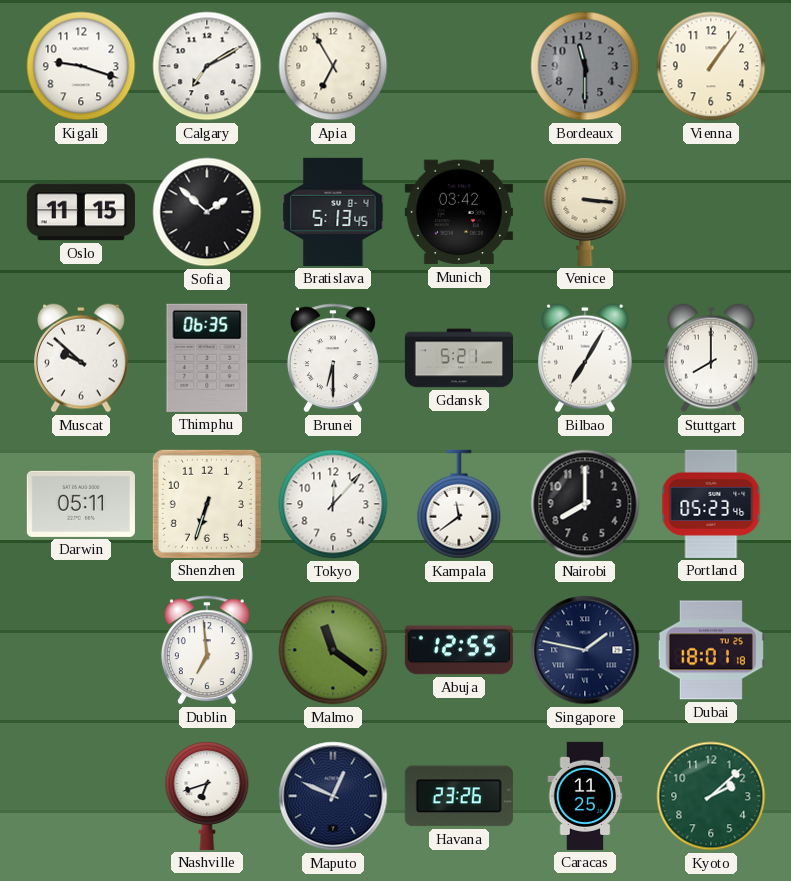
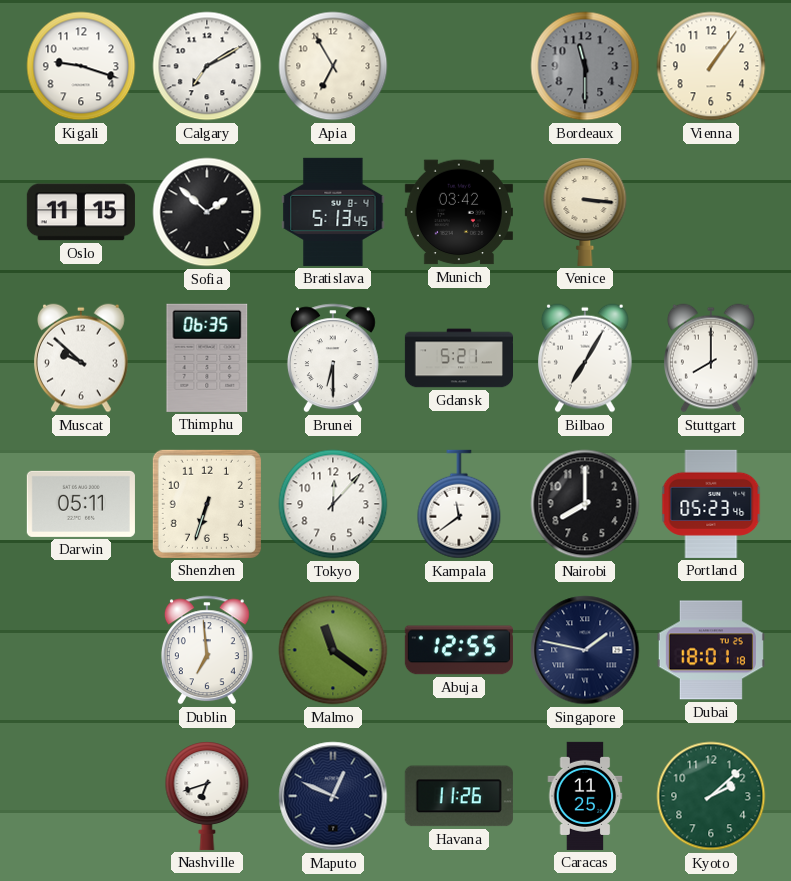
Havana: 23:26 -> 11:26
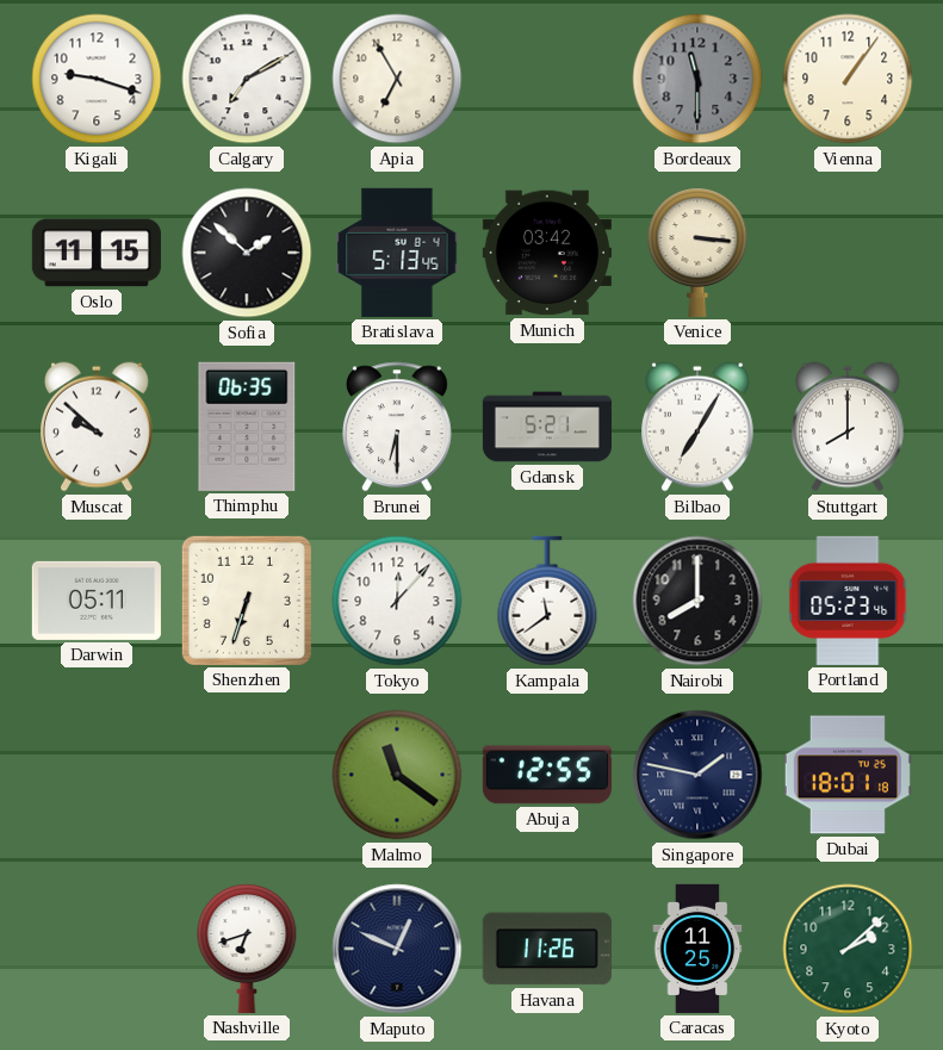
Dublin: 6:59 -> none
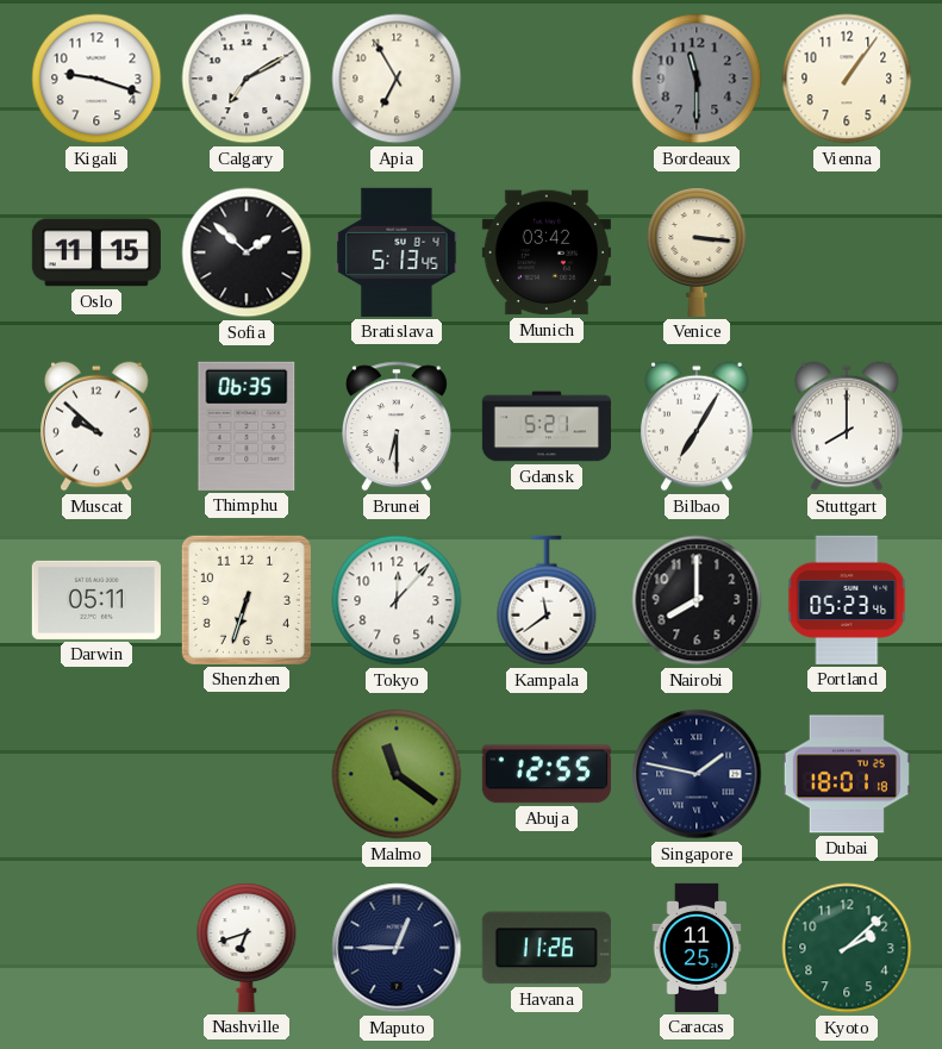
Maputo: 12:49 -> 12:45
